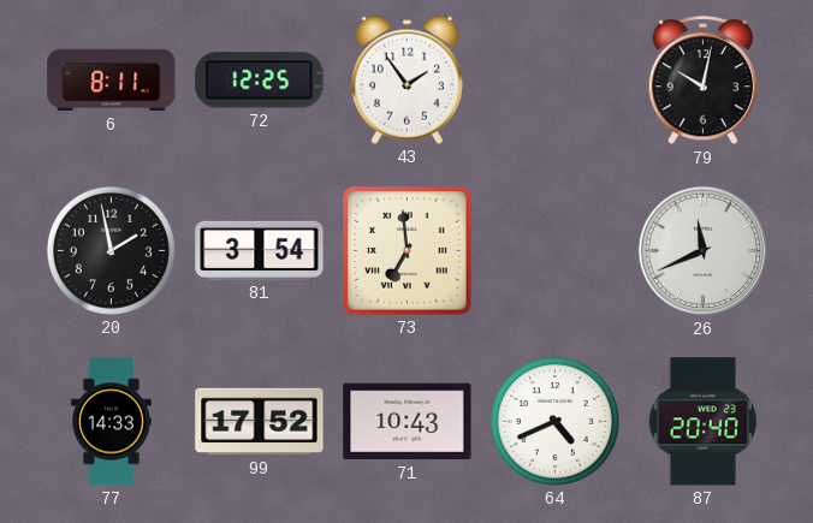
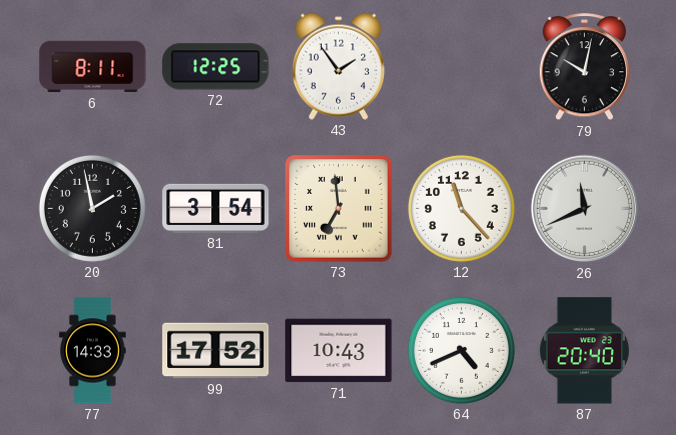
12: none -> 11:23
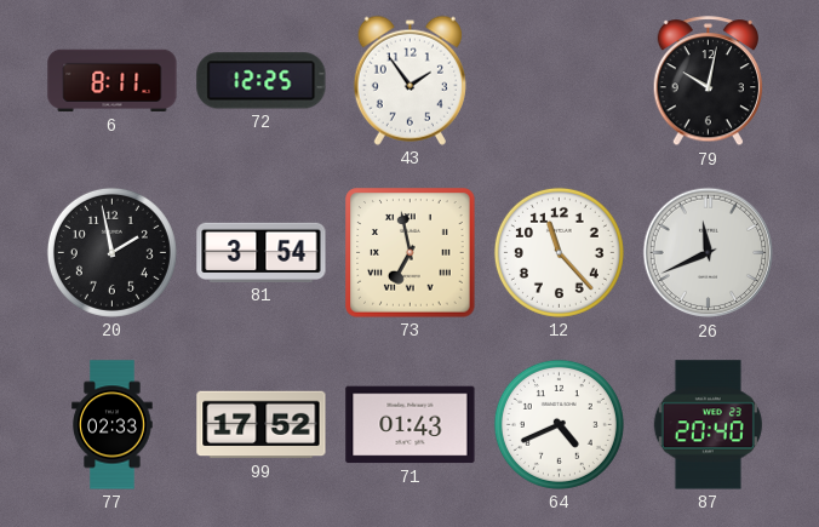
73: 6:59 -> 6:58
77: 14:33 -> 02:33
71: 10:43 -> 01:43
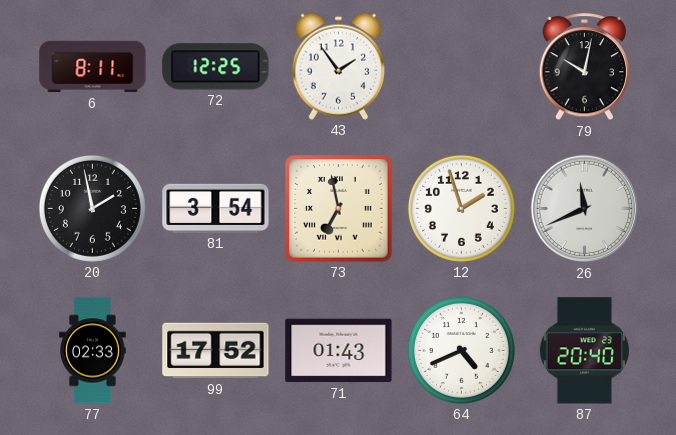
12: 11:23 -> 1:57
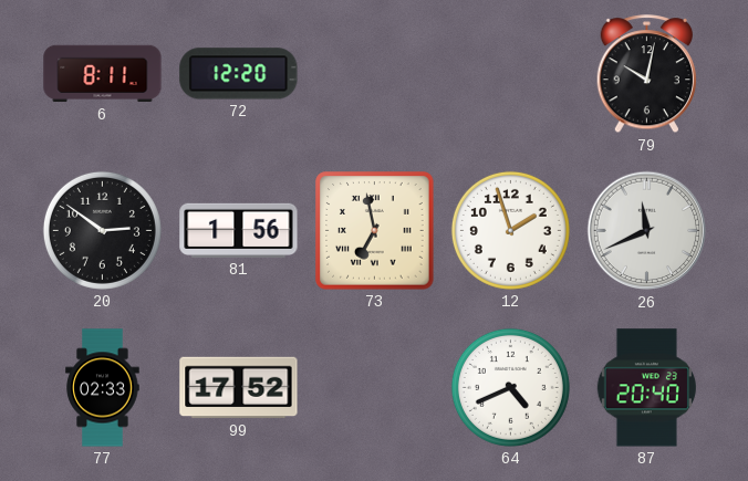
72: 12:25 -> 12:20
43: 1:54 -> none
20: 1:58 -> 2:51
81: 3:54 -> 1:56
71: 01:43 -> none
